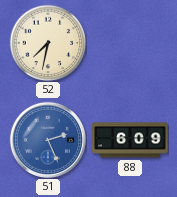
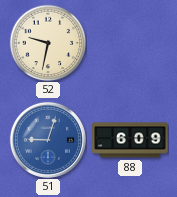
52: 7:32 -> 9:32
51: 2:26 -> 9:03
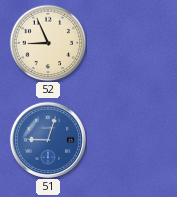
52: 9:32 -> 8:56
88: 6:09 -> none
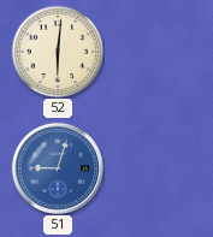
52: 8:56 -> 6:01
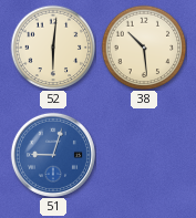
38: none -> 10:29
